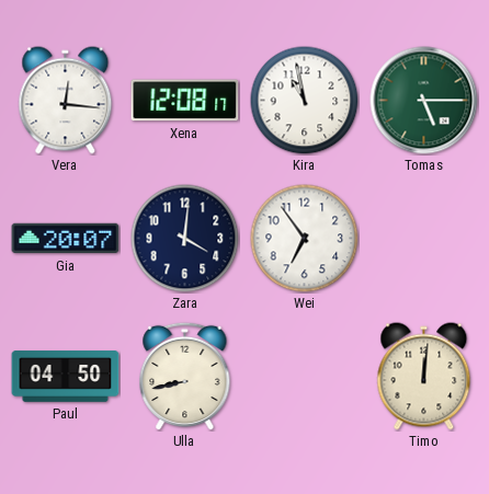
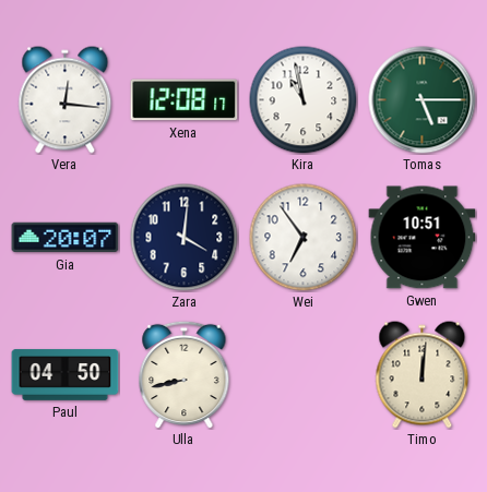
Gwen: none -> 10:51
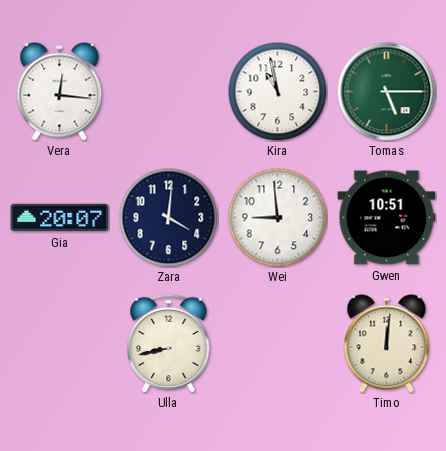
Xena: 12:08 -> none
Wei: 6:54 -> 8:59
Paul: 04:50 -> none
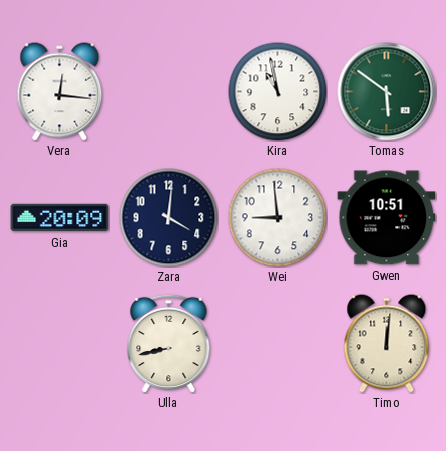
Tomas: 5:15 -> 5:51
Gia: 20:07 -> 20:09
